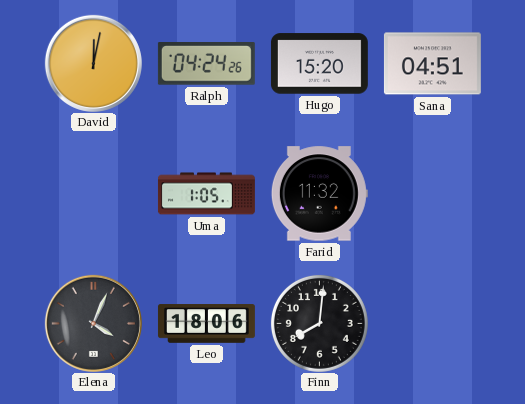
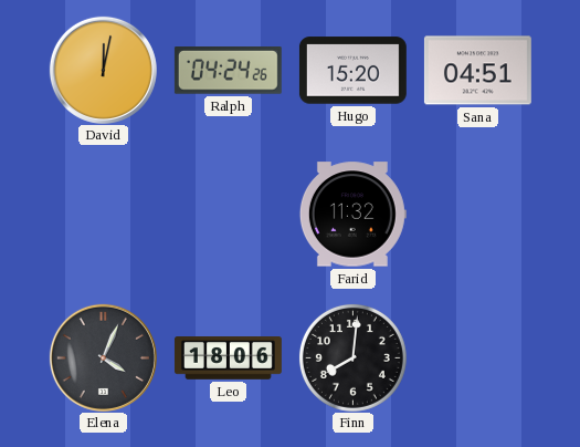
Uma: 1:05 -> none
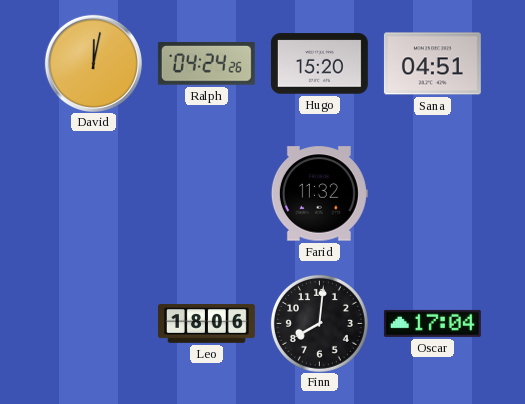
Elena: 4:04 -> none
Oscar: none -> 17:04
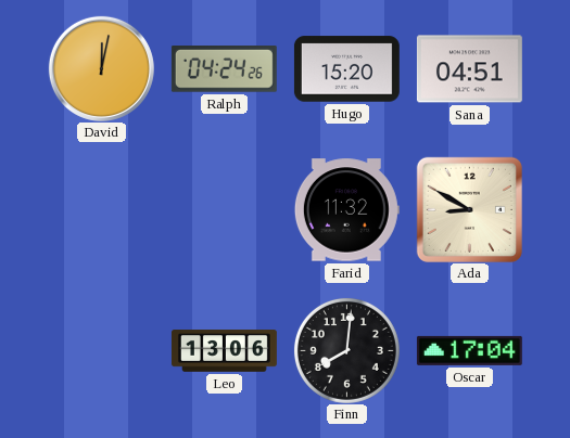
Ada: none -> 8:50
Leo: 18:06 -> 13:06
